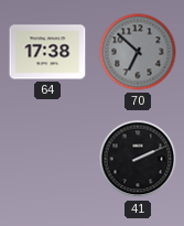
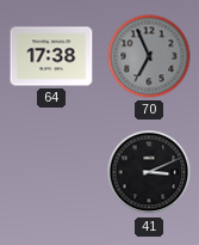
70: 6:52 -> 6:56
41: 2:11 -> 3:11
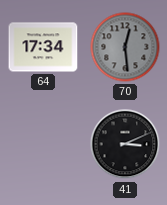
64: 17:38 -> 17:34
70: 6:56 -> 12:29
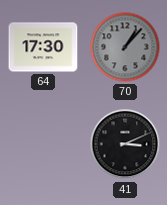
64: 17:34 -> 17:30
70: 12:29 -> 1:07
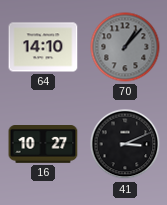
64: 17:30 -> 14:10
16: none -> 10:27
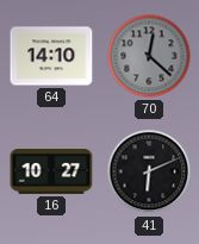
70: 1:07 -> 12:22
41: 3:11 -> 6:11
